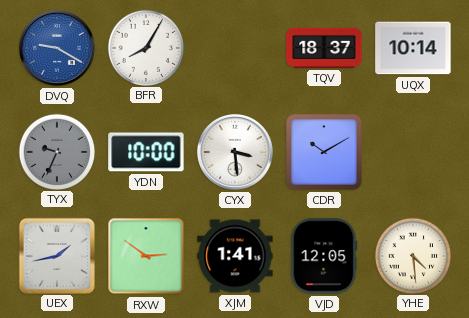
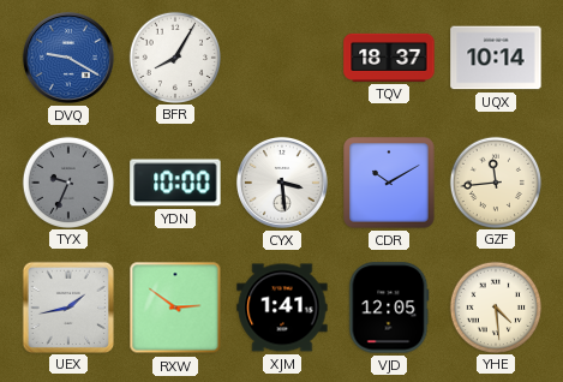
GZF: none -> 11:44
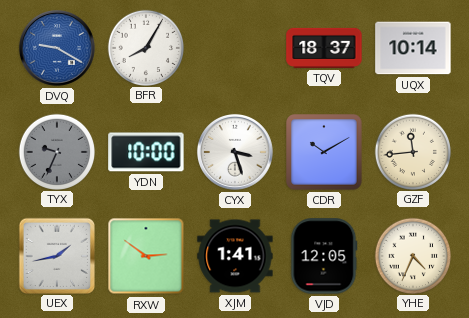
CYX: 3:29 -> 3:27
YHE: 4:29 -> 4:34
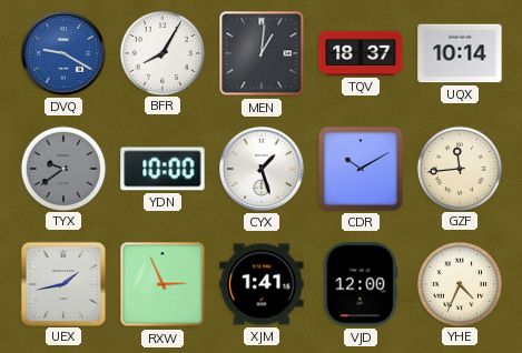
MEN: none -> 1:01
TYX: 9:34 -> 9:39
CYX: 3:27 -> 1:27
RXW: 2:51 -> 2:56
VJD: 12:05 -> 12:00
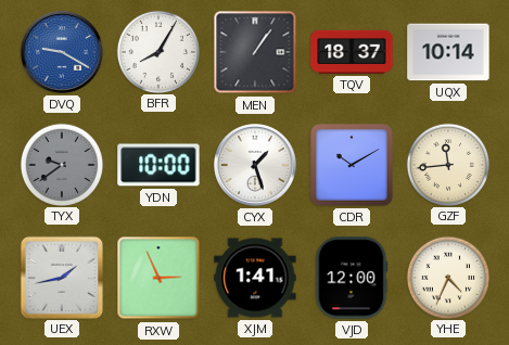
MEN: 1:01 -> 1:06
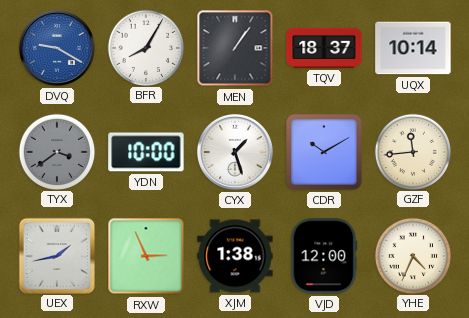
TYX: 9:39 -> 3:39
XJM: 1:41 -> 1:38
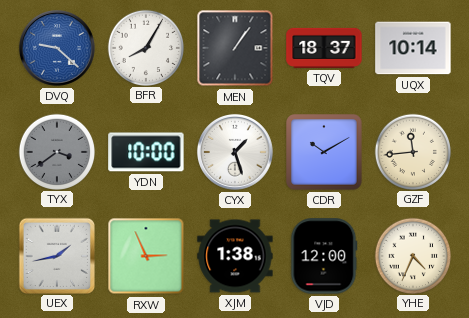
DVQ: 9:20 -> 9:22
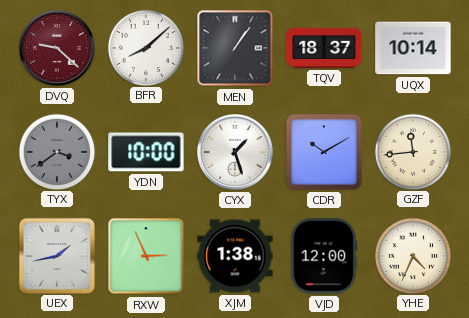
DVQ dial: blue -> burgundy
BFR: 8:05 -> 8:08
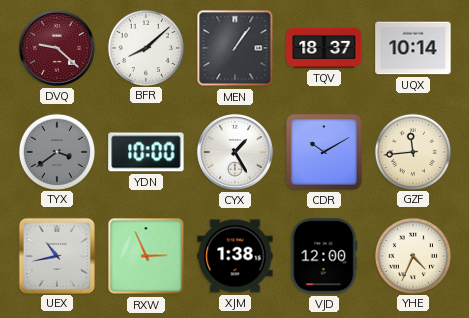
CYX: 1:27 -> 1:25
UEX: 1:43 -> 10:43
